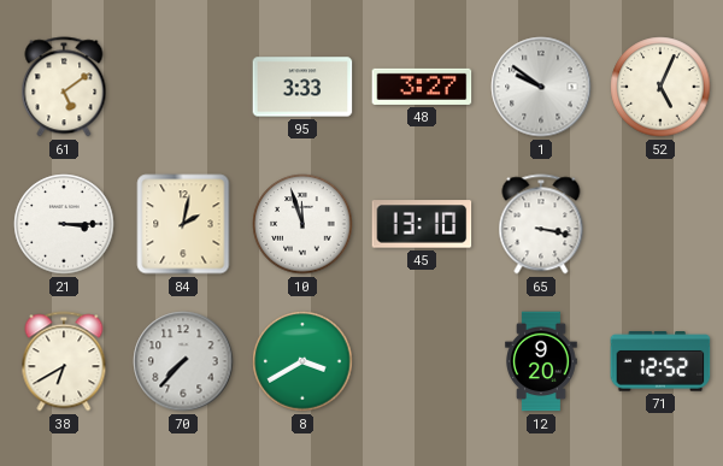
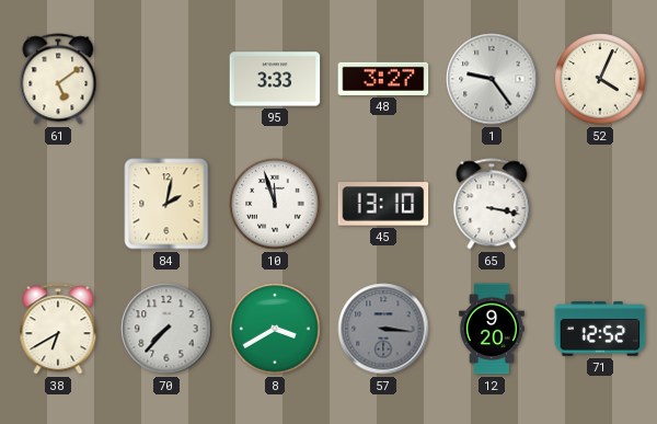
1: 9:51 -> 9:24
52: 5:04 -> 4:04
21: 3:15 -> none
57: none -> 3:16
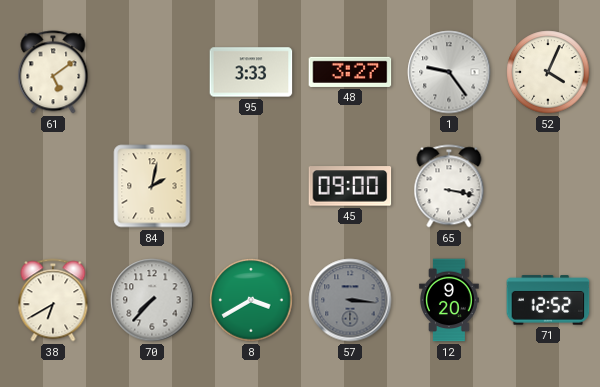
10: 11:57 -> none
45: 13:10 -> 09:00
